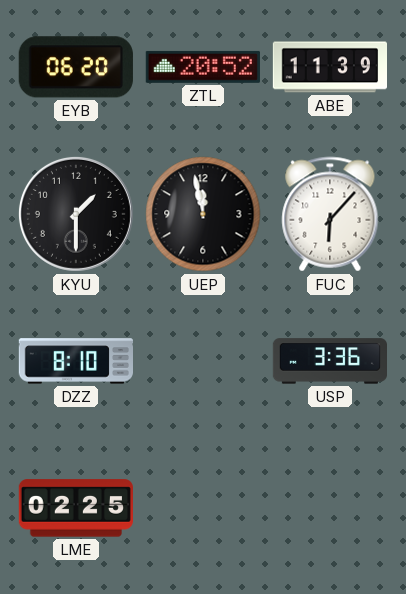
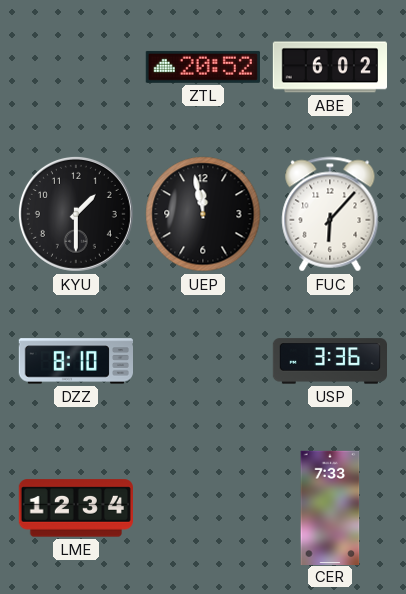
EYB: 06:20 -> none
ABE: 11:39 -> 6:02
LME: 02:25 -> 12:34
CER: none -> 7:33
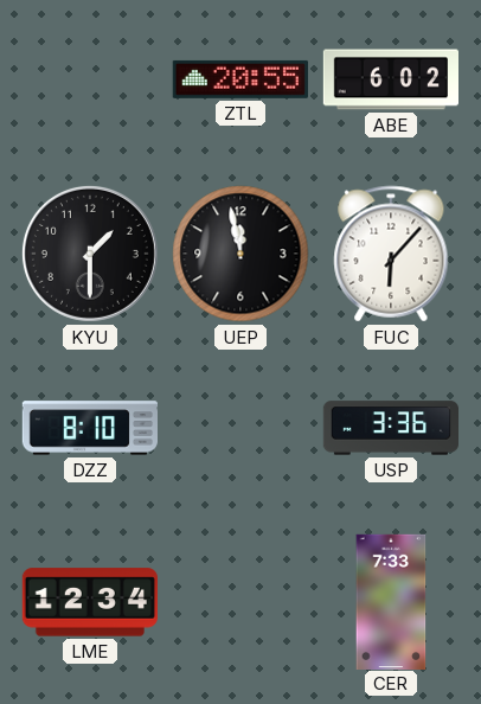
ZTL: 20:52 -> 20:55
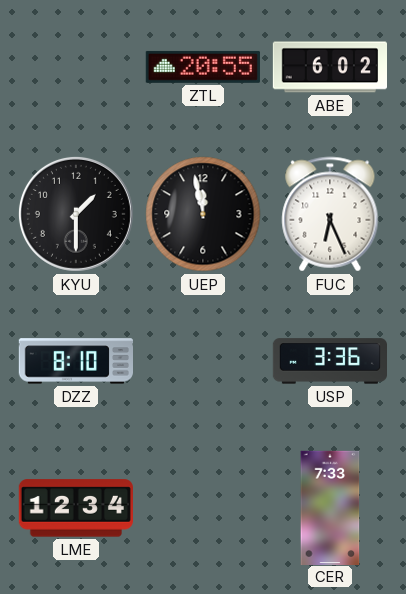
FUC: 6:07 -> 6:26
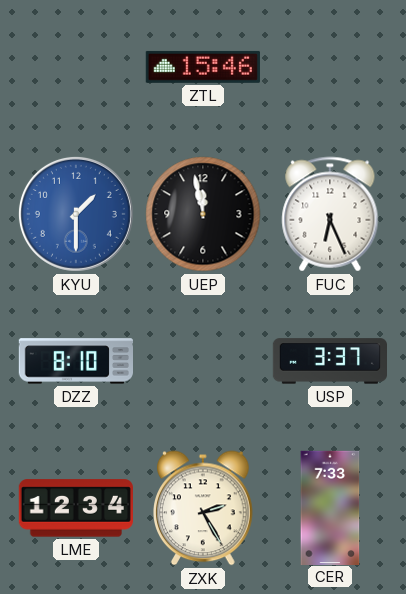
ZTL: 20:55 -> 15:46
ABE: 6:02 -> none
KYU dial: black -> blue
USP: 3:36 -> 3:37
ZXK: none -> 2:25
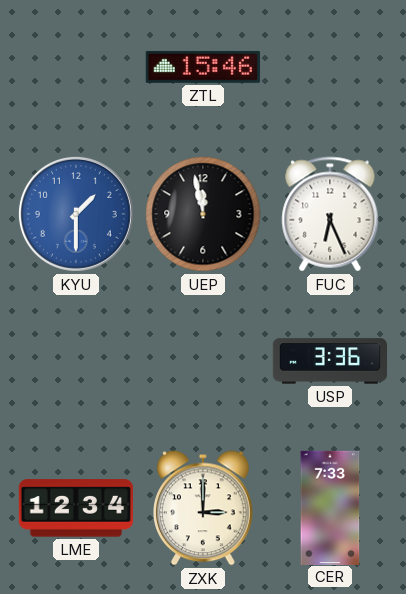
DZZ: 8:10 -> none
USP: 3:37 -> 3:36
ZXK: 2:25 -> 3:00
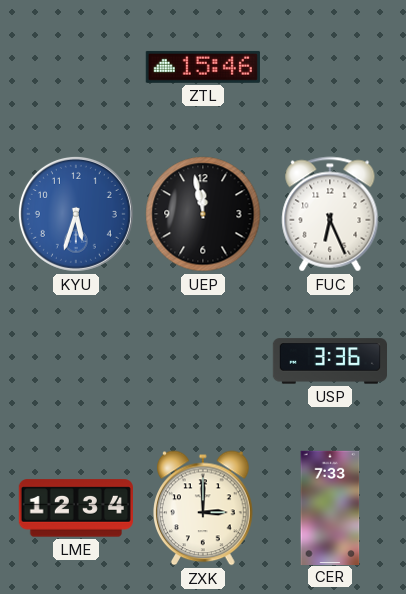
KYU: 1:30 -> 5:33
